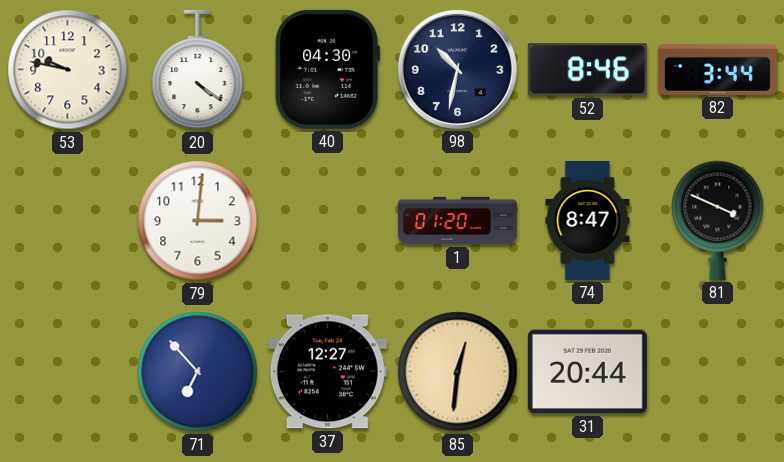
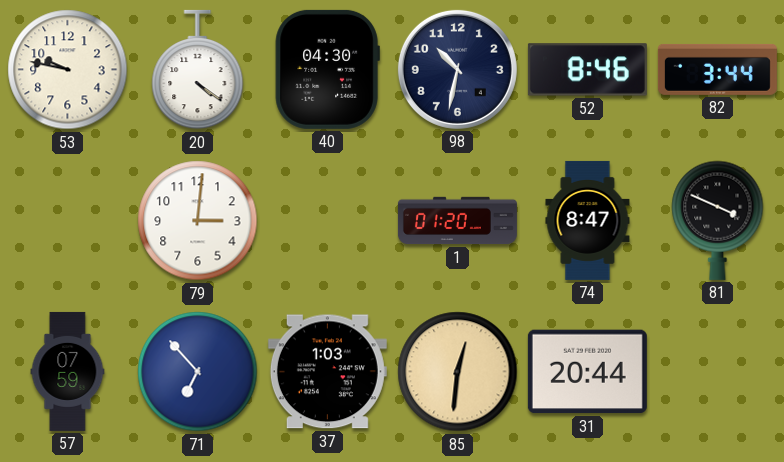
57: none -> 07:59
37: 12:27 -> 1:03
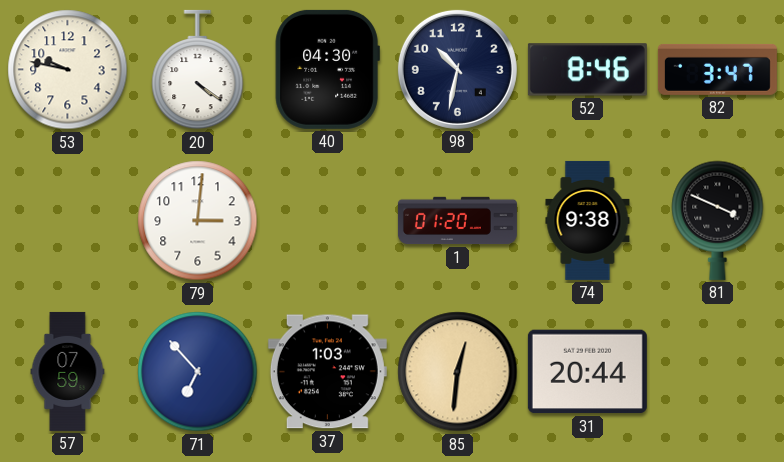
82: 3:44 -> 3:47
74: 8:47 -> 9:38
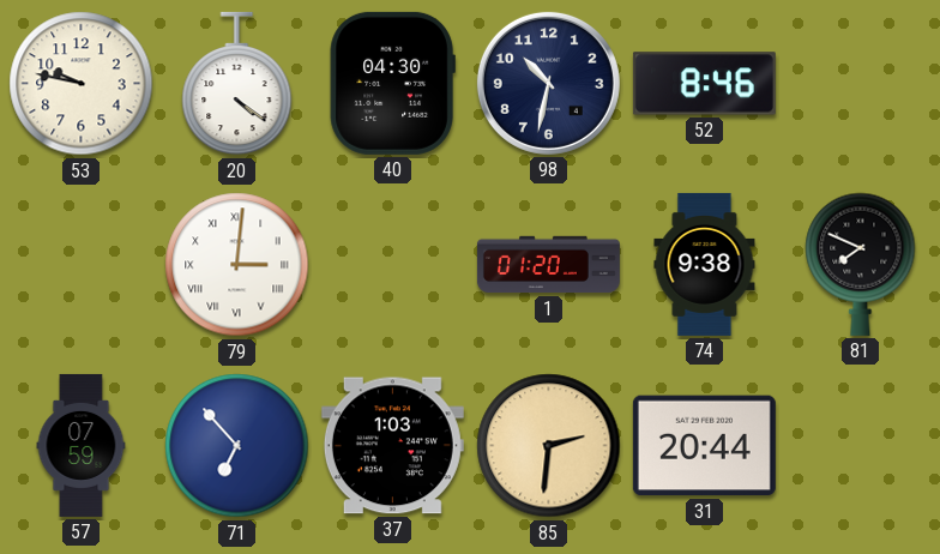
82: 3:47 -> none
79 numerals: Arabic -> Roman
81: 3:49 -> 7:49
85: 12:31 -> 2:31
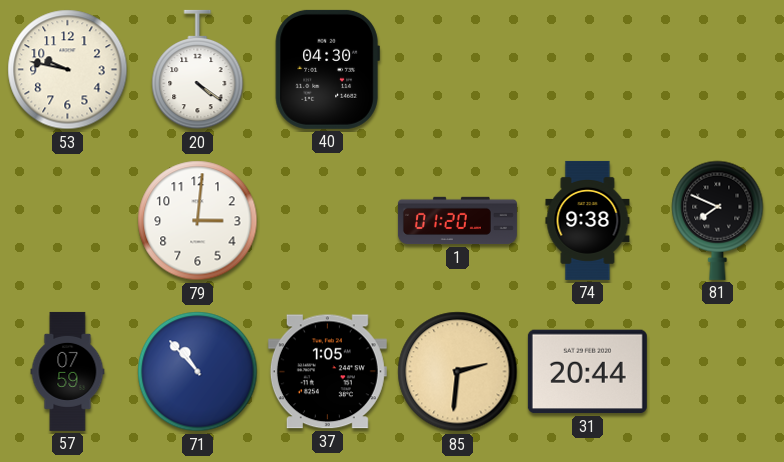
98: 10:32 -> none
52: 8:46 -> none
79 numerals: Roman -> Arabic
71: 6:53 -> 10:53
37: 1:03 -> 1:05
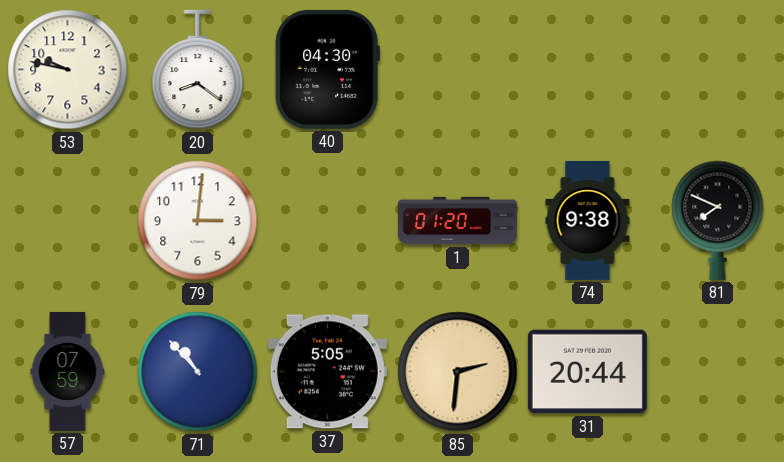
20: 4:21 -> 8:21
37: 1:05 -> 5:05
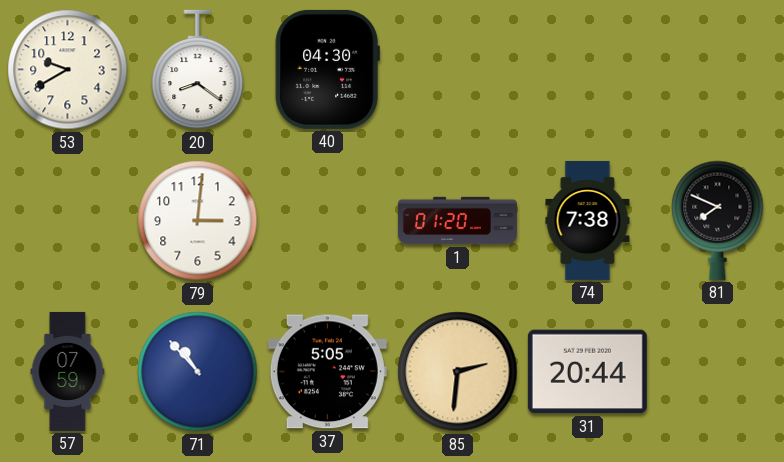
53: 9:47 -> 9:40
74: 9:38 -> 7:38
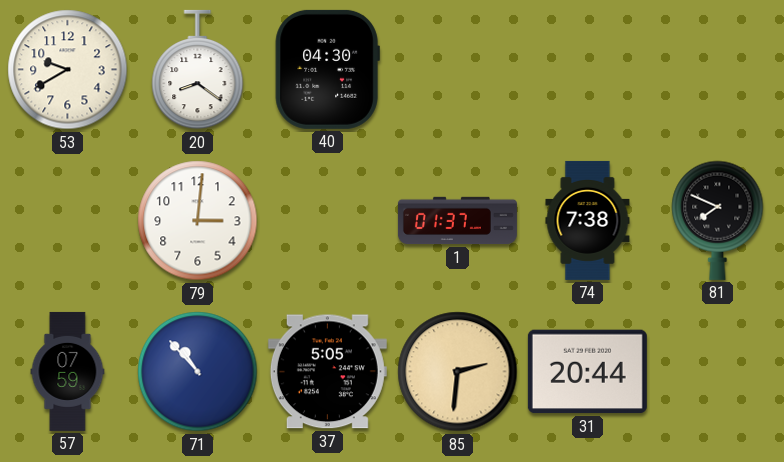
1: 01:20 -> 01:37
